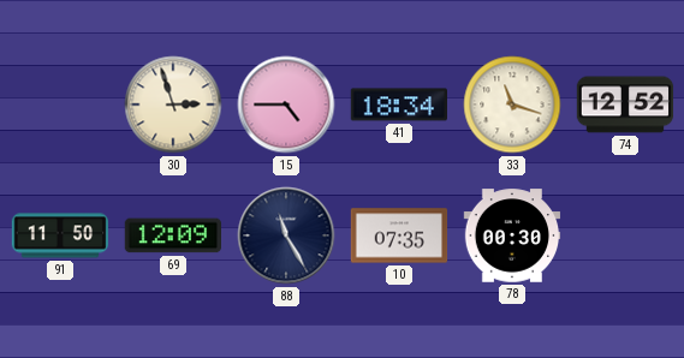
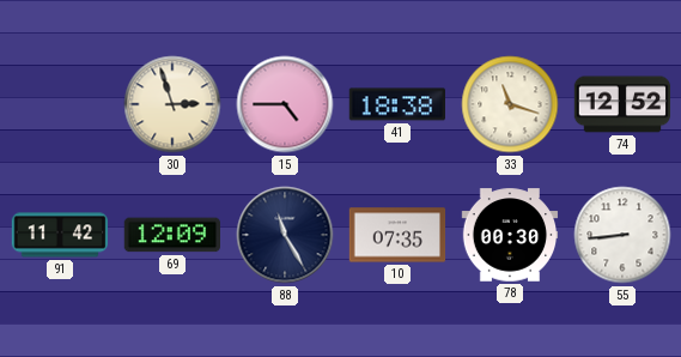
41: 18:34 -> 18:38
91: 11:50 -> 11:42
55: none -> 8:44
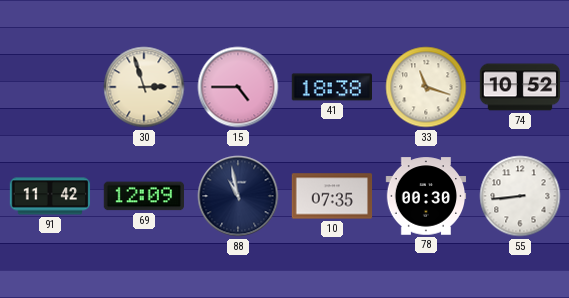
74: 12:52 -> 10:52
88: 11:25 -> 10:58
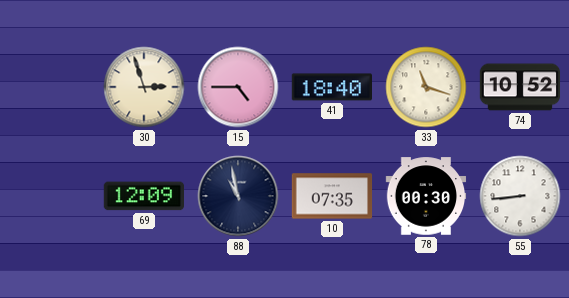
41: 18:38 -> 18:40
91: 11:42 -> none
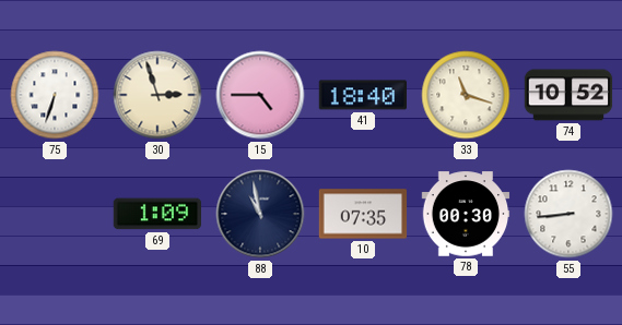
75: none -> 6:33
69: 12:09 -> 1:09
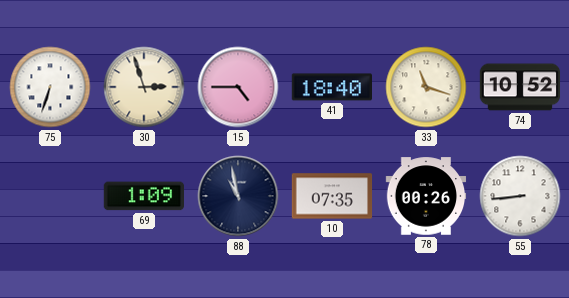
78: 00:30 -> 00:26
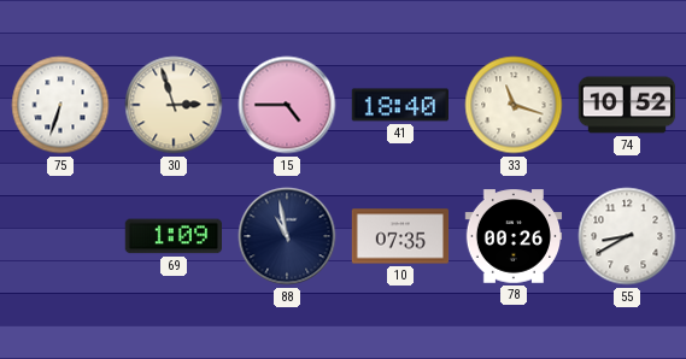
55: 8:44 -> 8:40
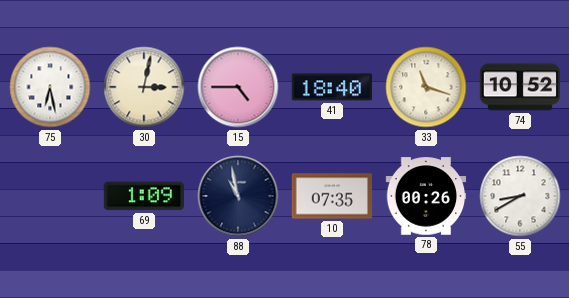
75: 6:33 -> 6:28
30: 2:57 -> 3:02
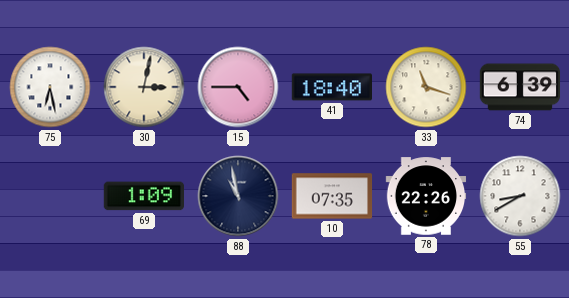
74: 10:52 -> 6:39
78: 00:26 -> 22:26
